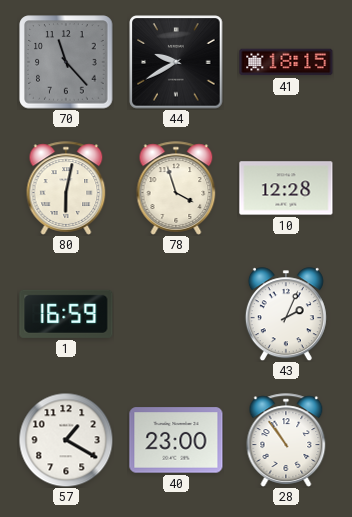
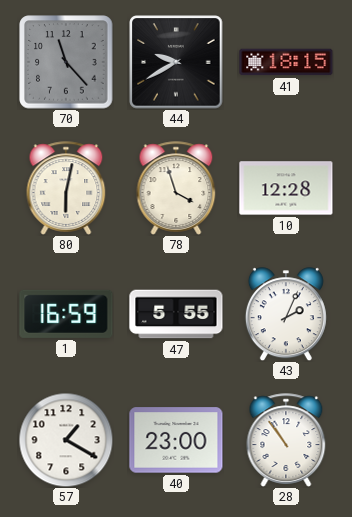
47: none -> 5:55
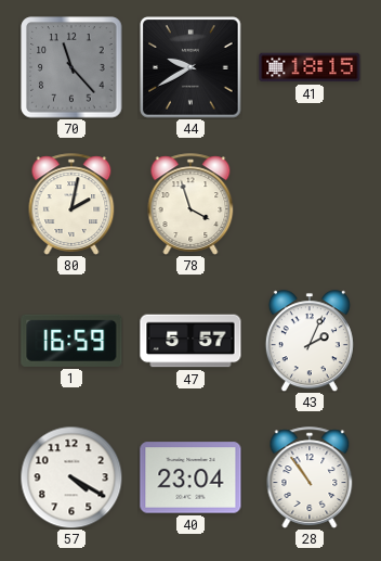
80: 6:02 -> 2:02
10: 12:28 -> none
47: 5:55 -> 5:57
57: 1:20 -> 4:20
40: 23:00 -> 23:04
